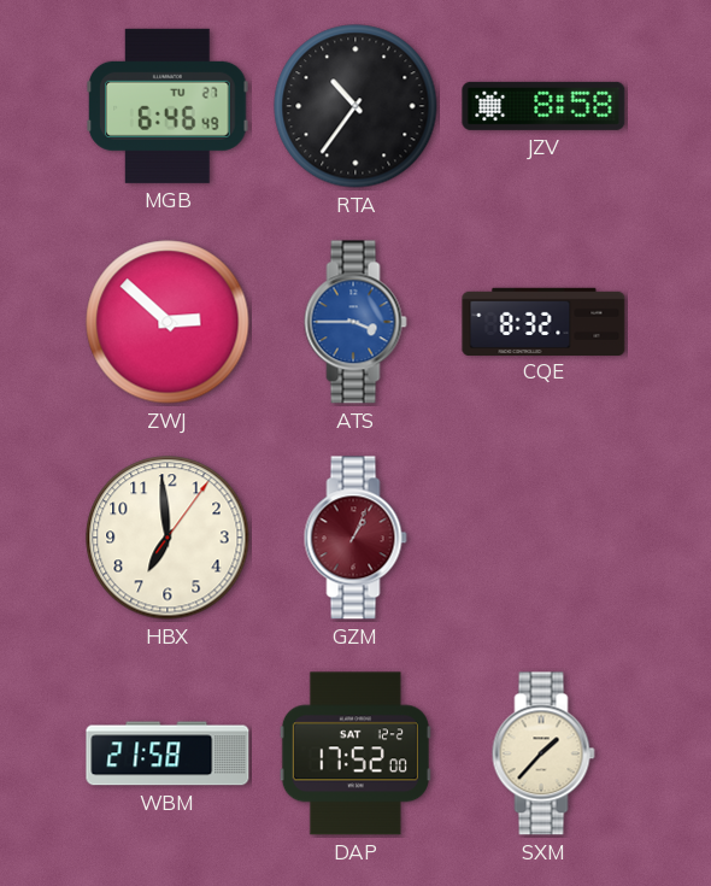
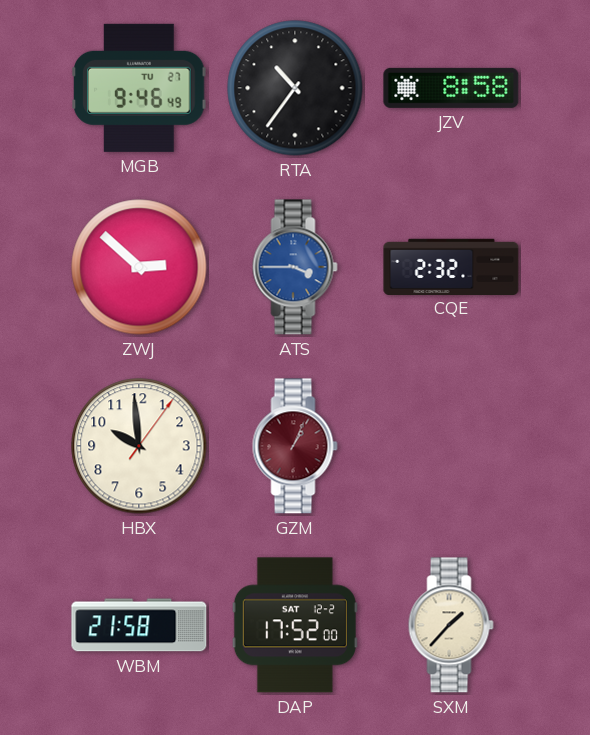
MGB: 6:46 -> 9:46
CQE: 8:32 -> 2:32
HBX: 6:59 -> 9:59
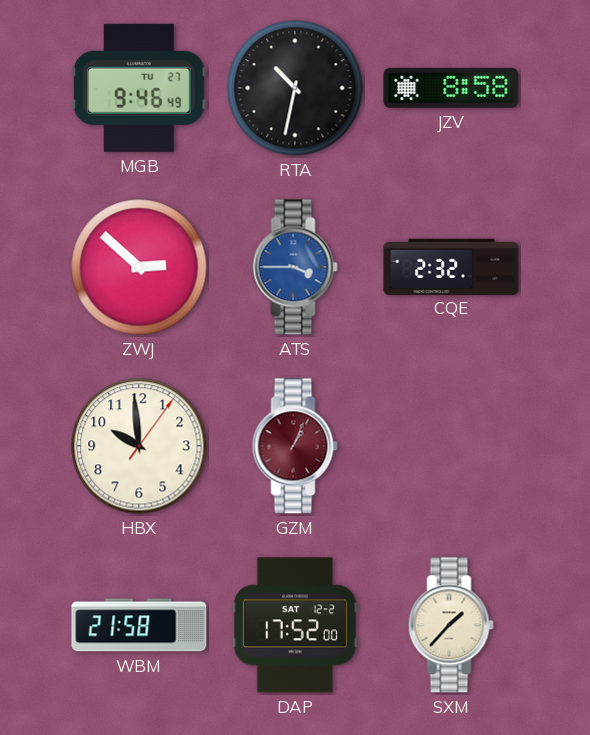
RTA: 10:36 -> 10:32
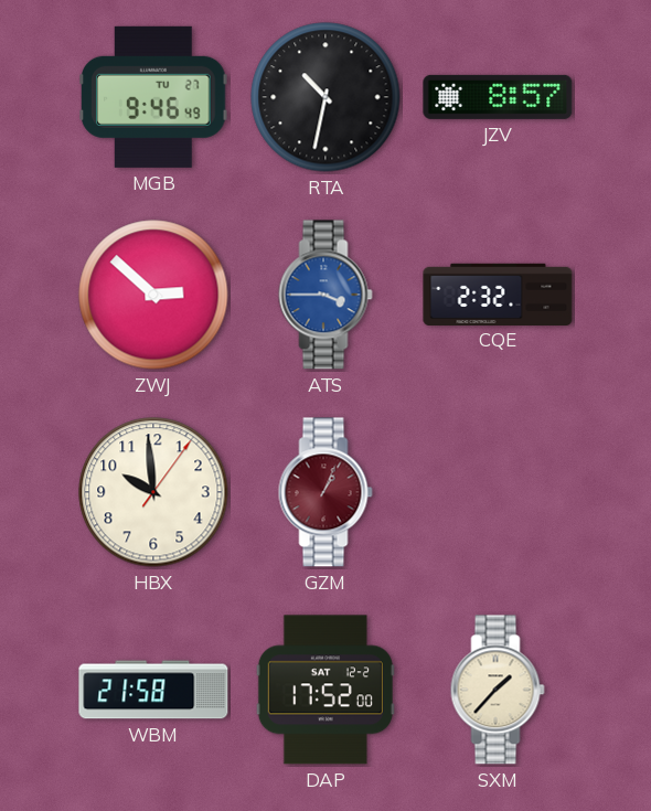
JZV: 8:58 -> 8:57
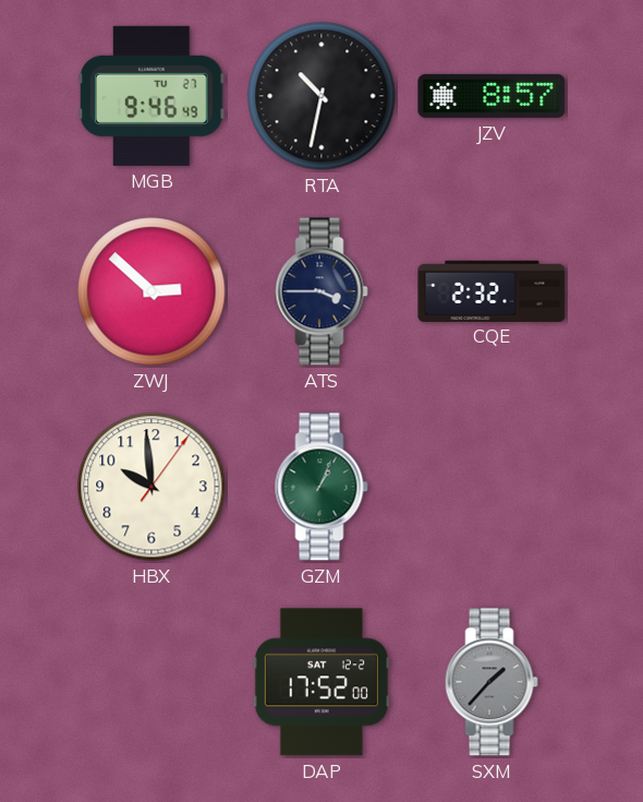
ATS dial: blue -> navy
GZM dial: burgundy -> green
WBM: 21:58 -> none
SXM dial: cream -> grey
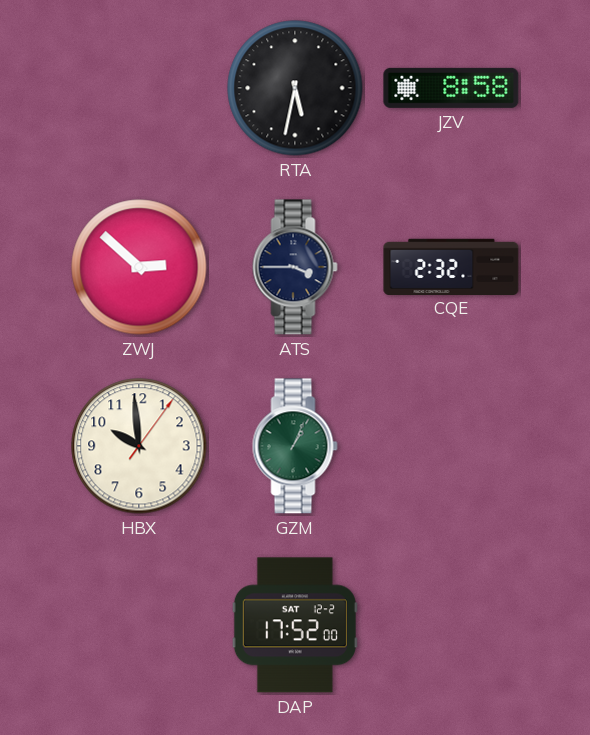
MGB: 9:46 -> none
RTA: 10:32 -> 5:32
JZV: 8:57 -> 8:58
SXM: 1:37 -> none
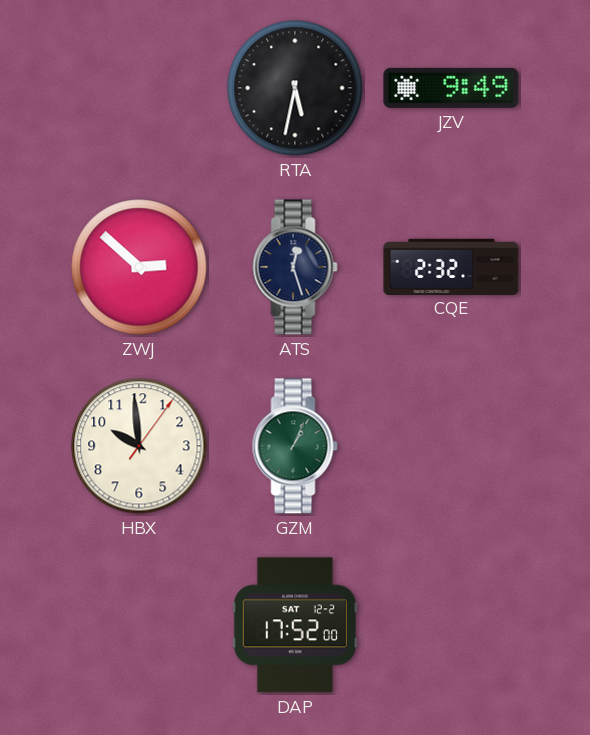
JZV: 8:58 -> 9:49
ATS: 3:45 -> 12:27
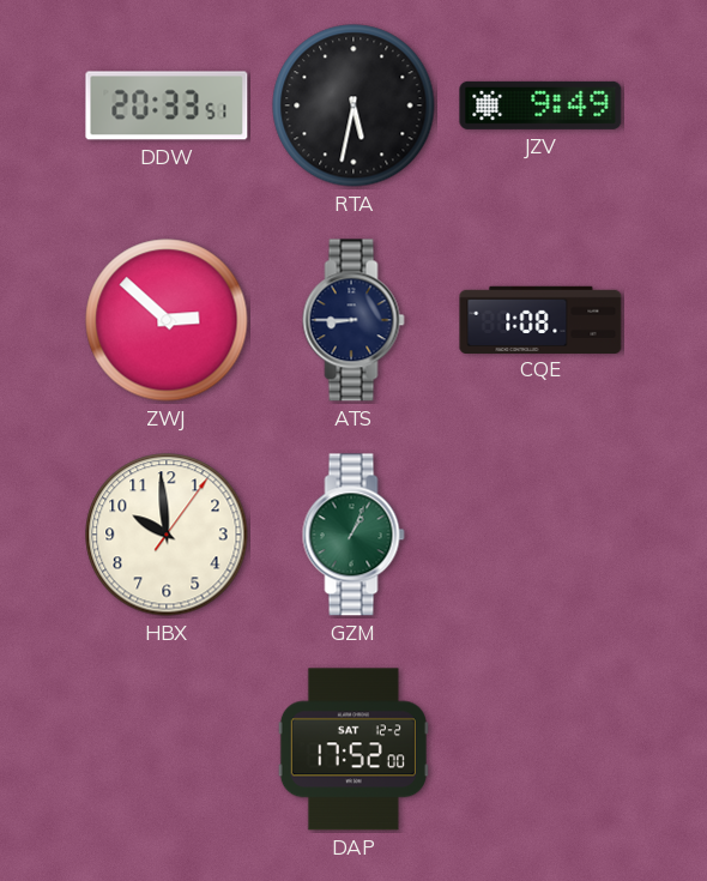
DDW: none -> 20:33
ATS: 12:27 -> 8:45
CQE: 2:32 -> 1:08
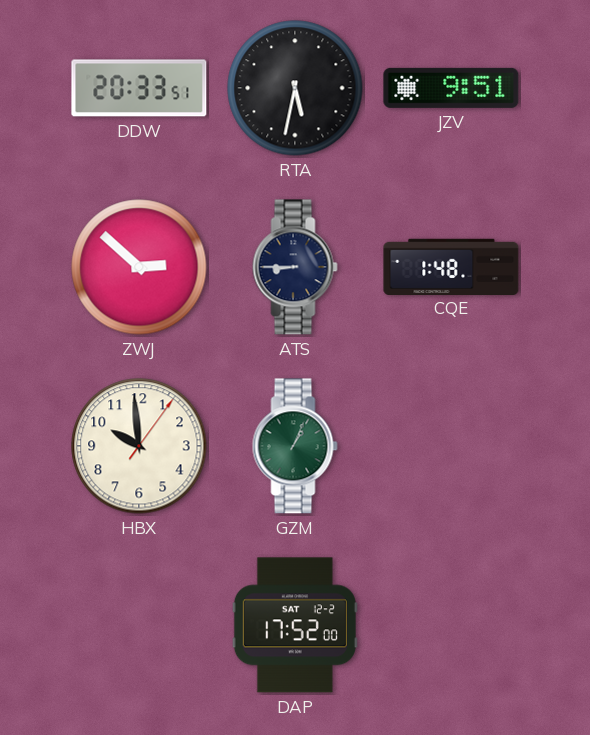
JZV: 9:49 -> 9:51
CQE: 1:08 -> 1:48
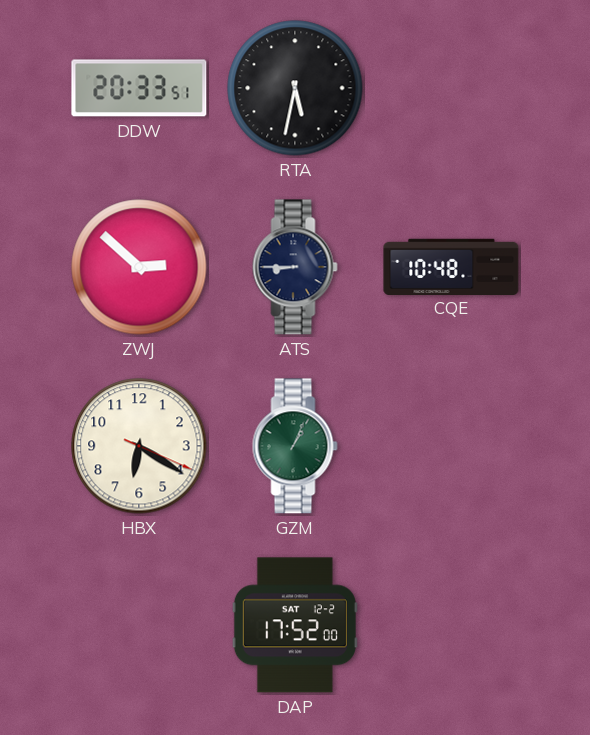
JZV: 9:51 -> none
CQE: 1:48 -> 10:48
HBX: 9:59 -> 6:20
